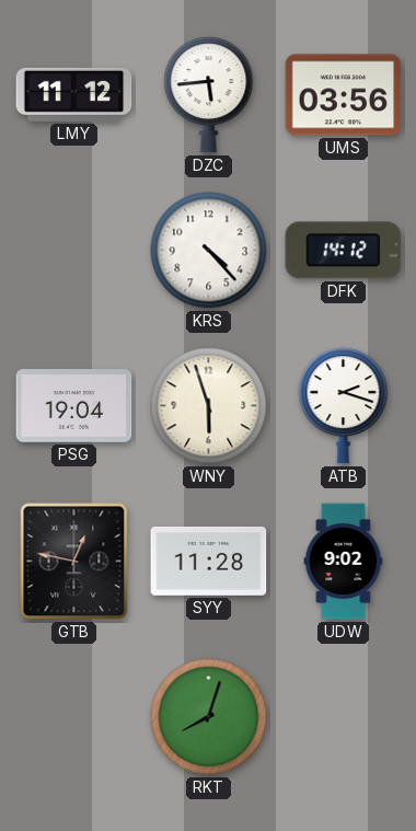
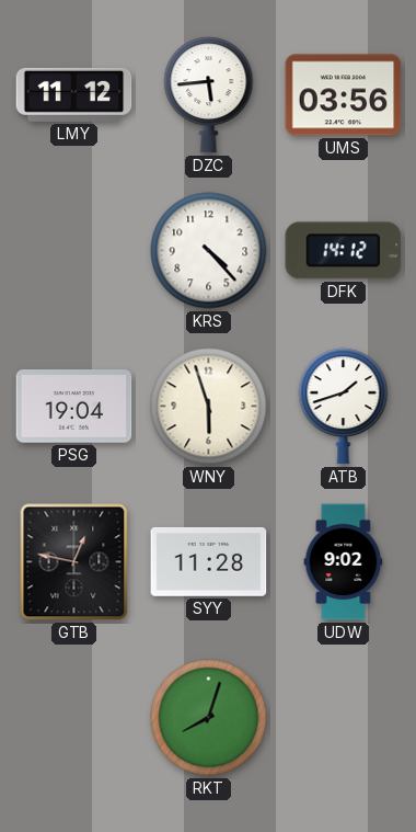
ATB: 2:18 -> 1:42
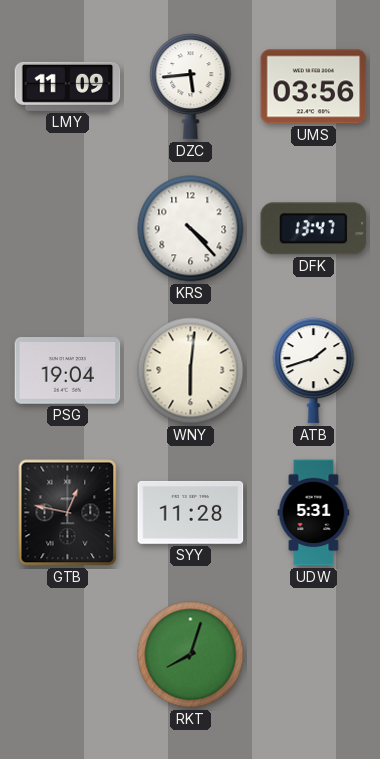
LMY: 11:12 -> 11:09
DFK: 14:12 -> 13:47
WNY: 5:57 -> 6:01
UDW: 9:02 -> 5:31
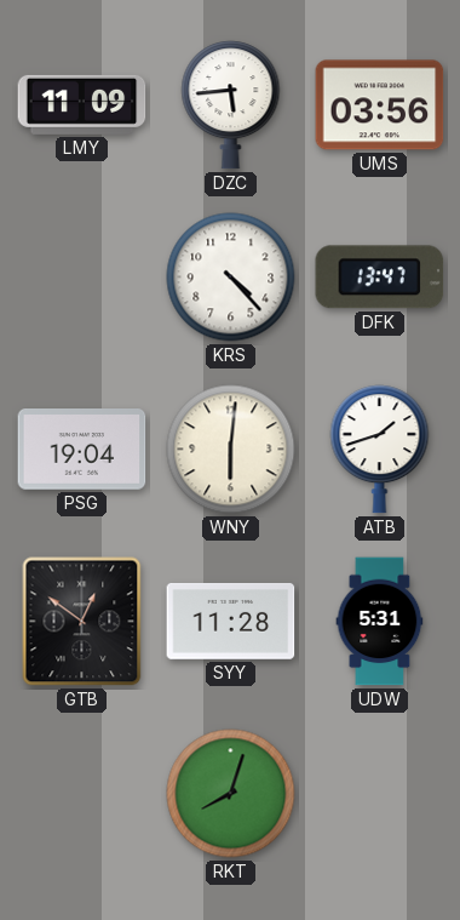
GTB: 12:47 -> 12:51
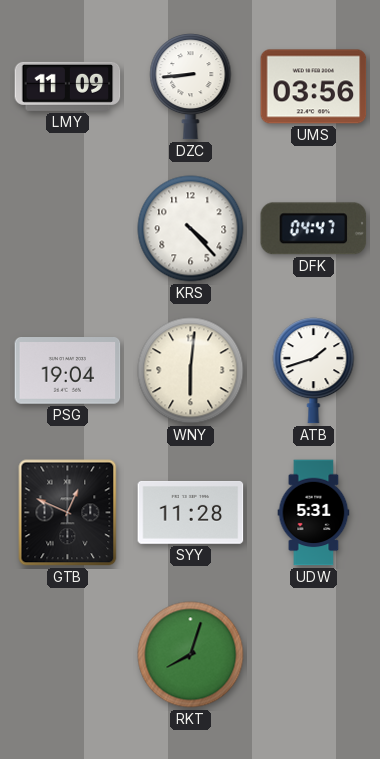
DZC: 5:44 -> 8:44
DFK: 13:47 -> 04:47
GTB: 12:51 -> 12:49
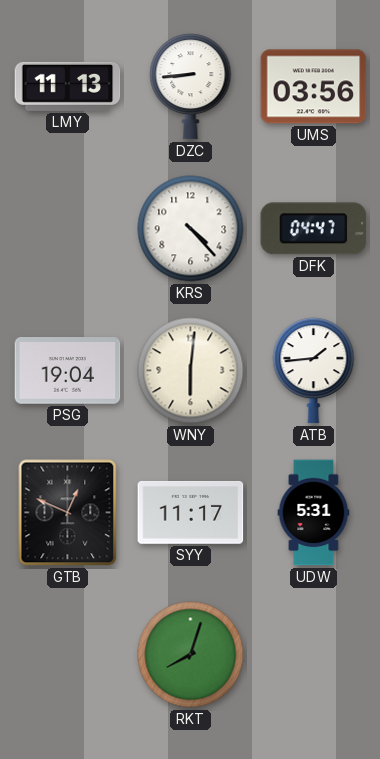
LMY: 11:09 -> 11:13
ATB: 1:42 -> 1:44
SYY: 11:28 -> 11:17
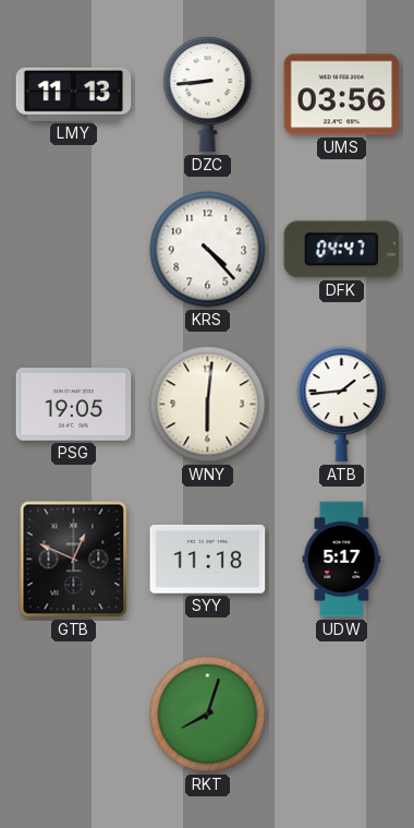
PSG: 19:04 -> 19:05
SYY: 11:17 -> 11:18
UDW: 5:31 -> 5:17
